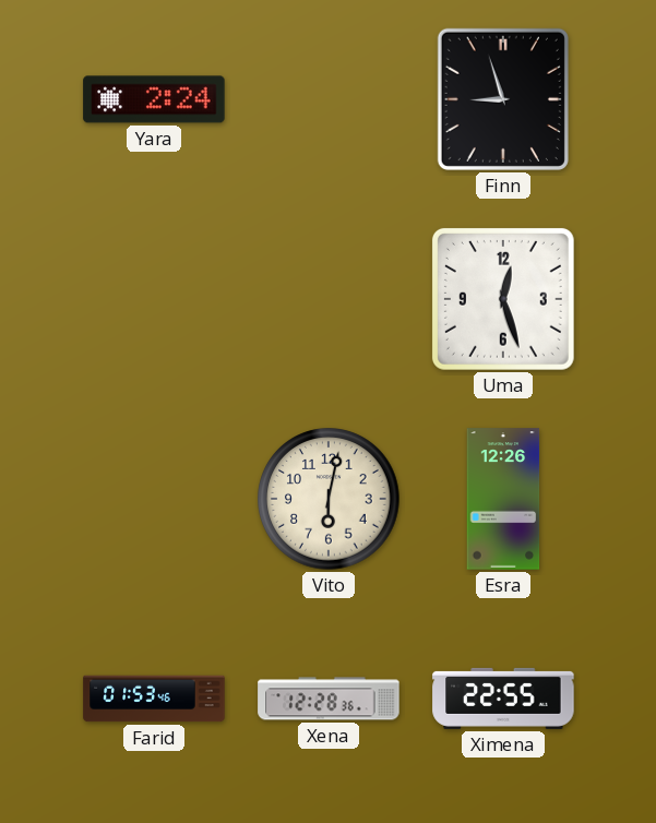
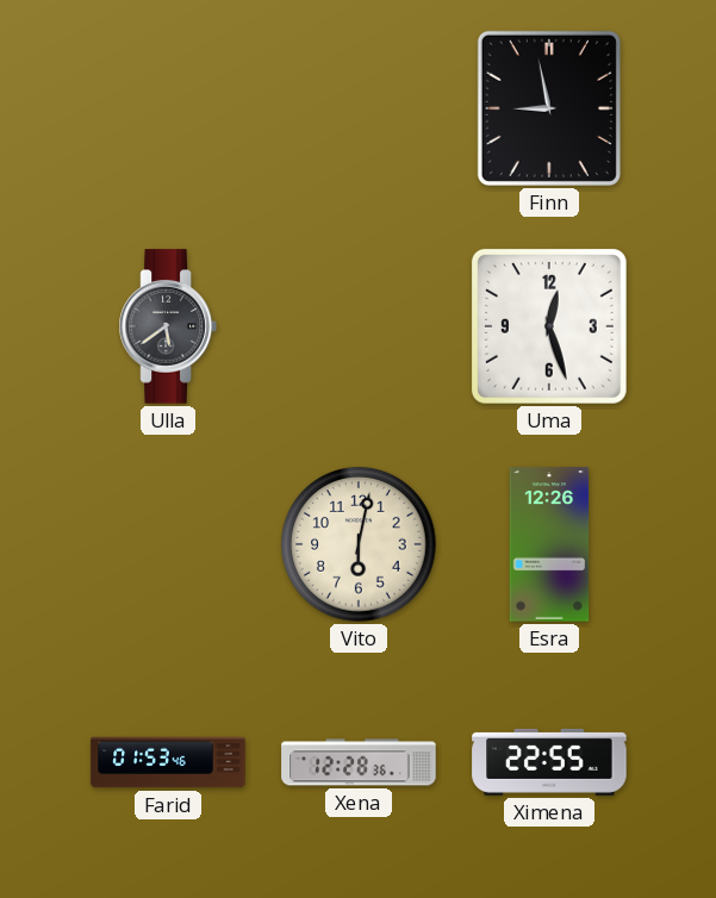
Yara: 2:24 -> none
Finn: 8:57 -> 8:58
Ulla: none -> 5:39
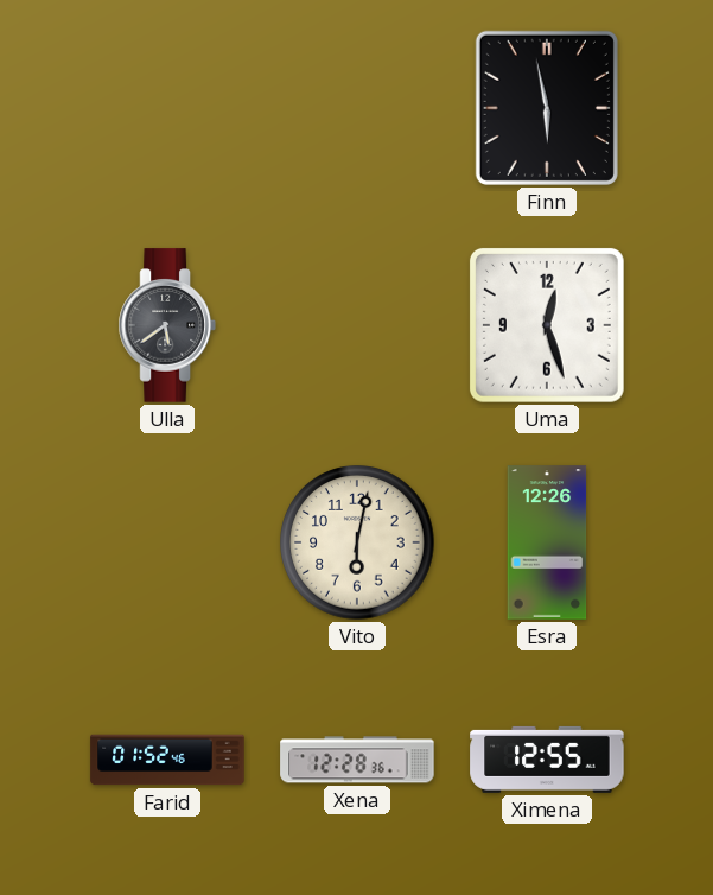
Finn: 8:58 -> 5:58
Farid: 01:53 -> 01:52
Ximena: 22:55 -> 12:55
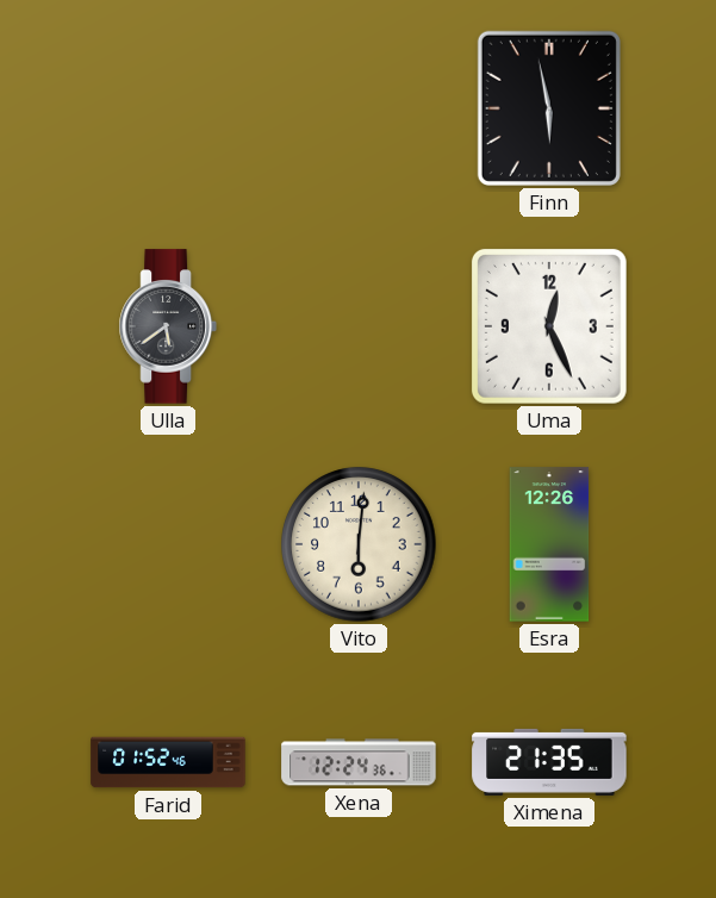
Uma: 12:27 -> 12:26
Vito: 6:02 -> 6:01
Xena: 12:28 -> 12:24
Ximena: 12:55 -> 21:35
